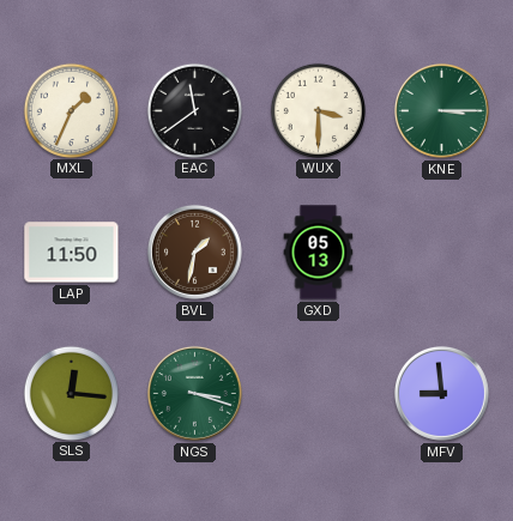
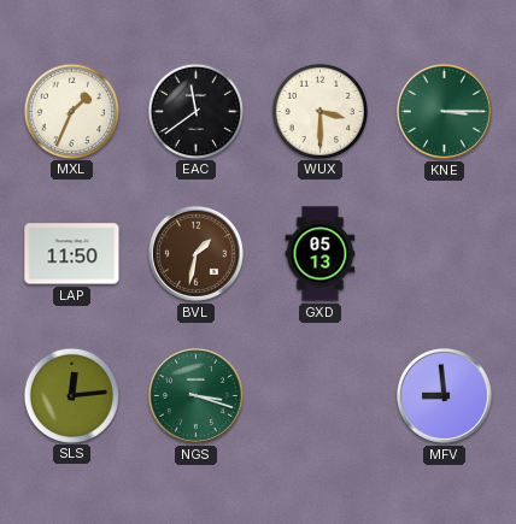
SLS: 12:16 -> 12:14
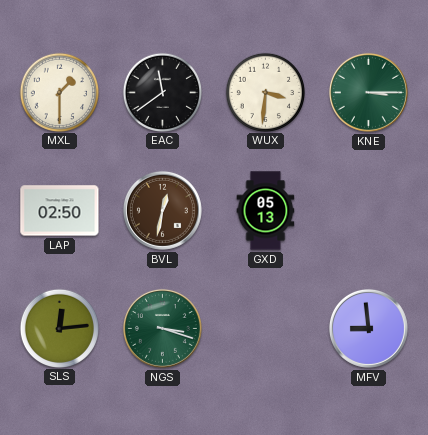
MXL: 1:34 -> 1:30
WUX: 3:30 -> 3:31
LAP: 11:50 -> 02:50
BVL: 1:32 -> 12:32
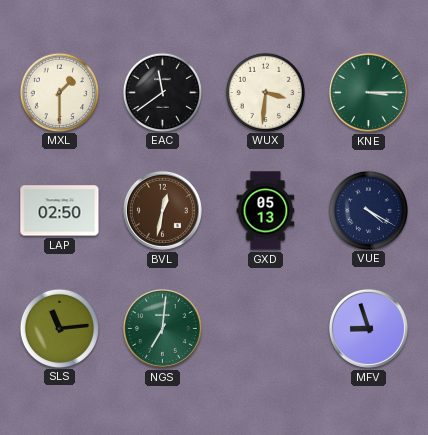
VUE: none -> 4:20
SLS: 12:14 -> 11:14
NGS: 3:18 -> 7:01
MFV: 8:59 -> 8:57
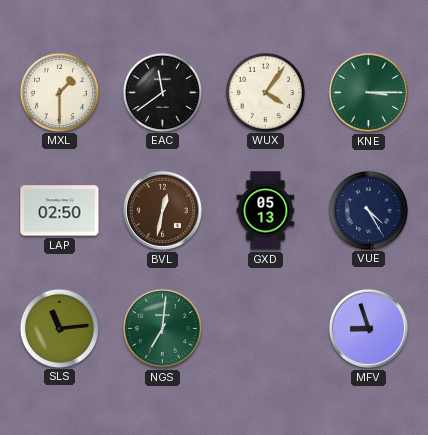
WUX: 3:31 -> 4:06
VUE: 4:20 -> 4:25
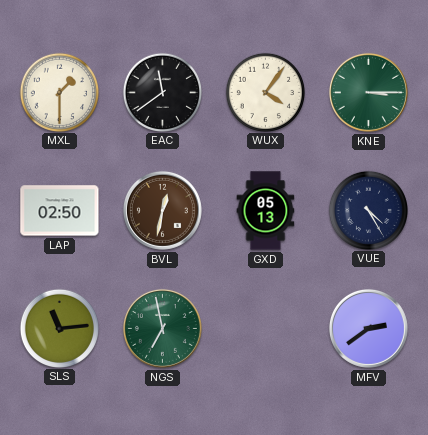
NGS: 7:01 -> 6:58
MFV: 8:57 -> 2:39
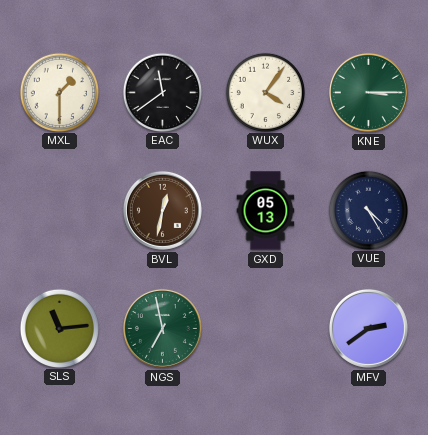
LAP: 02:50 -> none
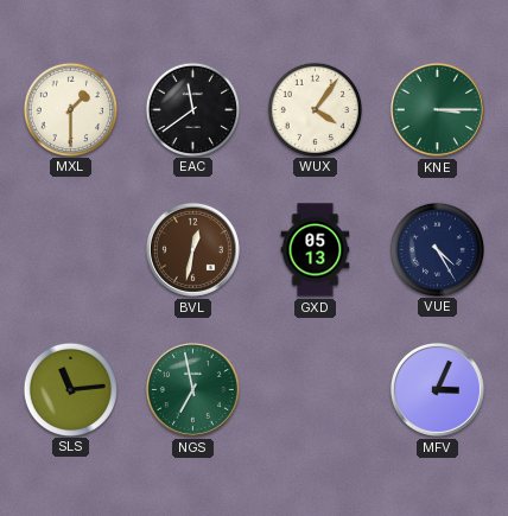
MFV: 2:39 -> 3:04
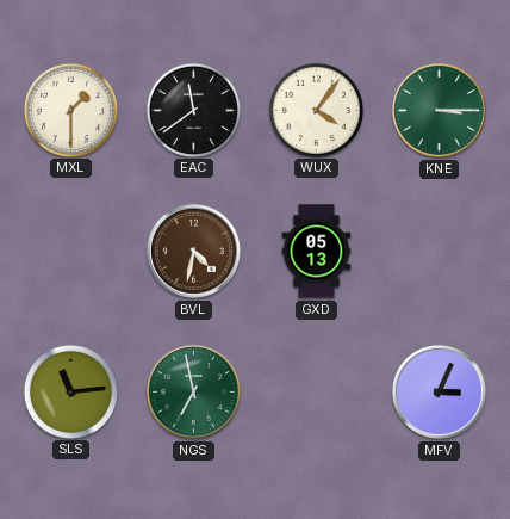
BVL: 12:32 -> 4:32
VUE: 4:25 -> none
